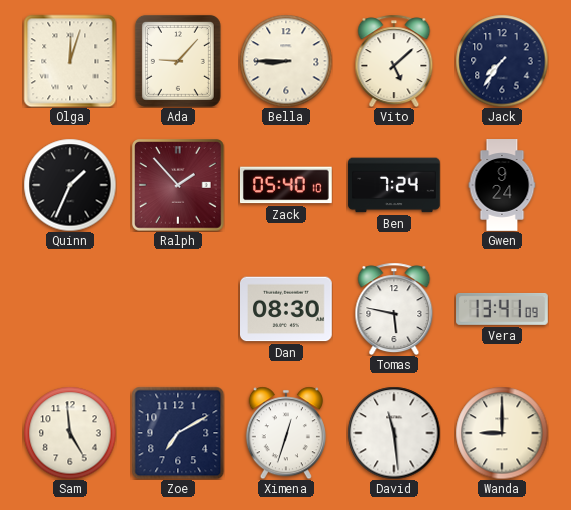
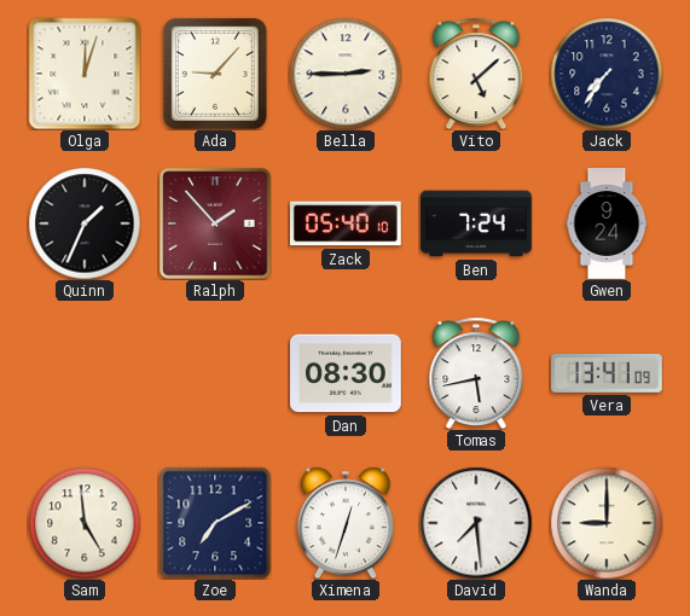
Bella: 8:45 -> 2:45
Tomas: 5:47 -> 5:43
David: 11:29 -> 7:29
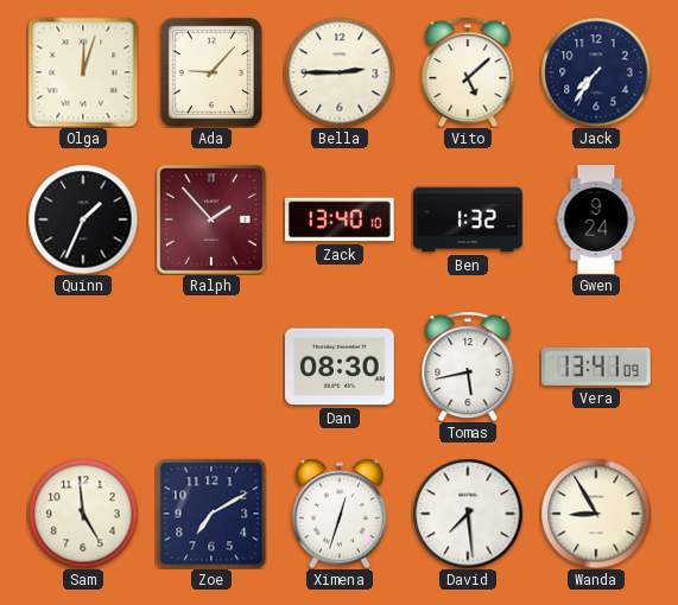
Zack: 05:40 -> 13:40
Ben: 7:24 -> 1:32
Wanda: 9:00 -> 8:55
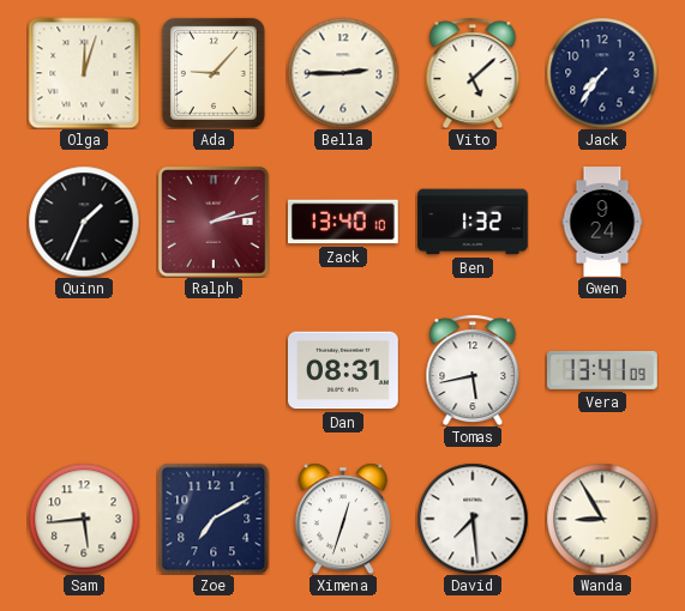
Ralph: 1:53 -> 2:13
Dan: 08:30 -> 08:31
Sam: 4:59 -> 5:44
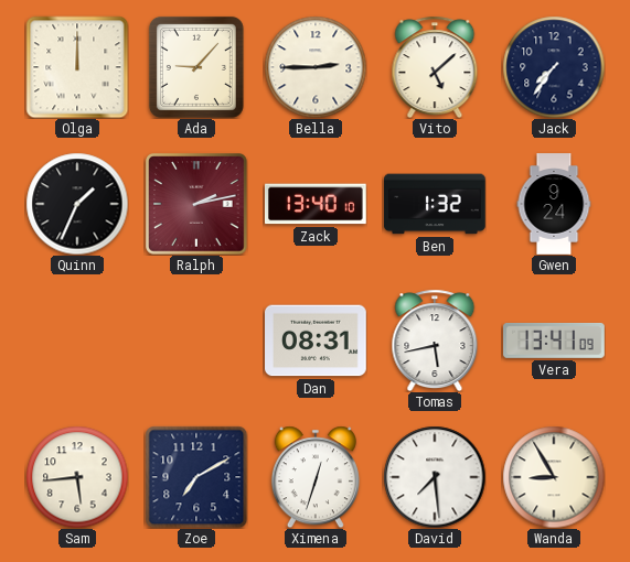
Olga: 12:03 -> 12:00
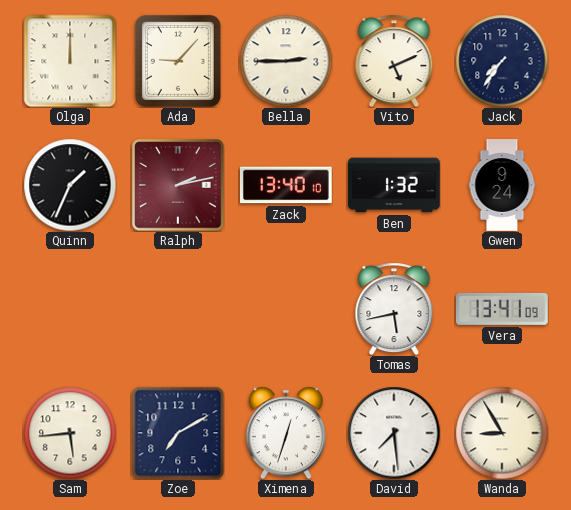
Vito: 5:08 -> 5:11
Dan: 08:31 -> none
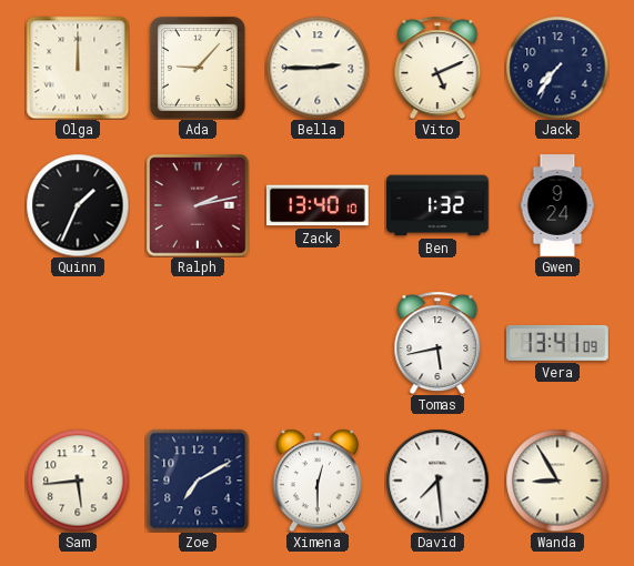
Ximena: 12:33 -> 12:30
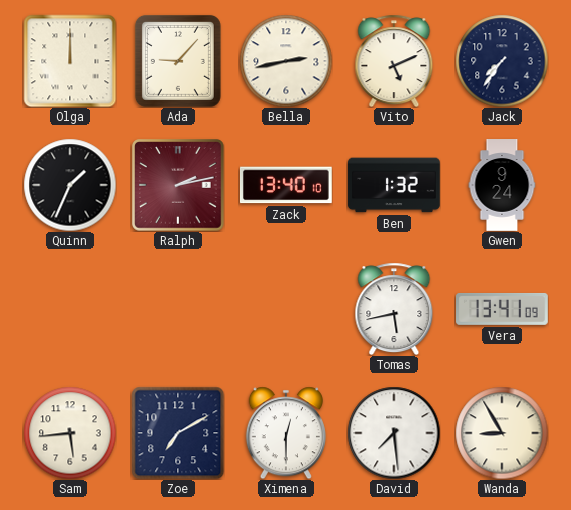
Bella: 2:45 -> 2:43
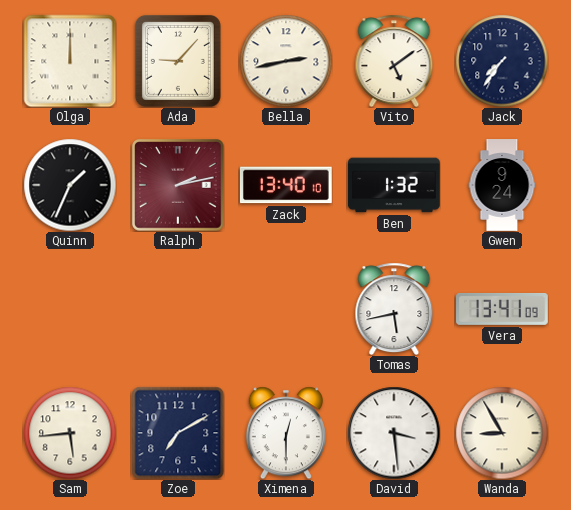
Vito: 5:11 -> 5:09
David: 7:29 -> 3:29
